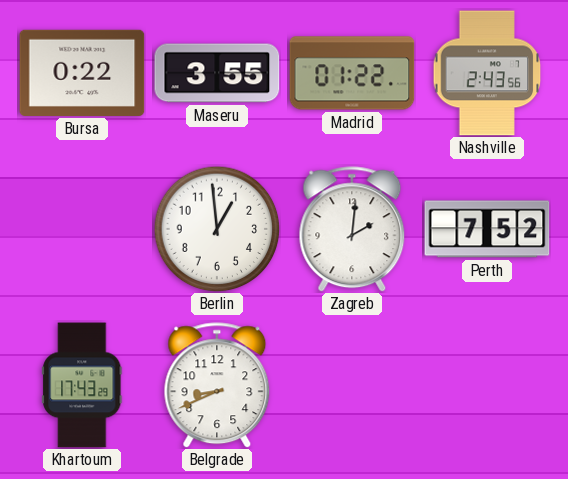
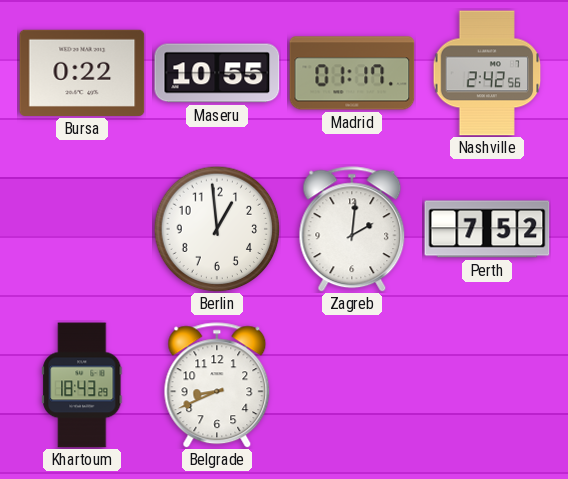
Maseru: 3:55 -> 10:55
Madrid: 01:22 -> 01:17
Nashville: 2:43 -> 2:42
Khartoum: 17:43 -> 18:43
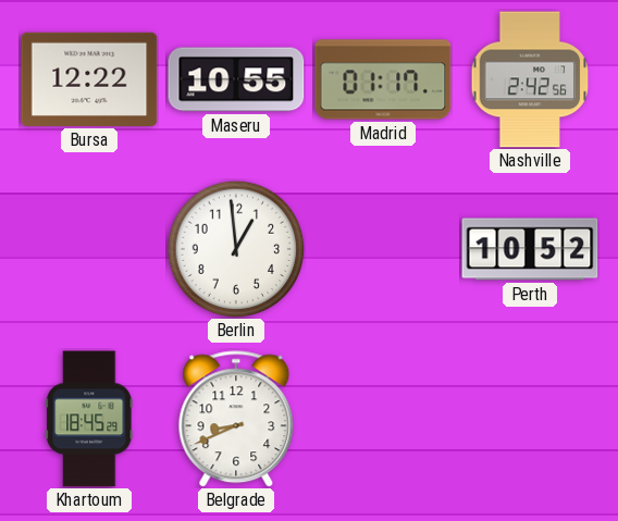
Bursa: 0:22 -> 12:22
Zagreb: 2:01 -> none
Perth: 7:52 -> 10:52
Khartoum: 18:43 -> 18:45
